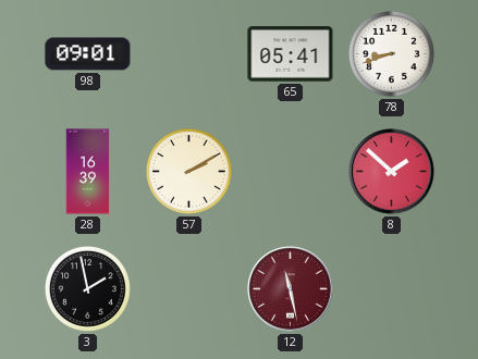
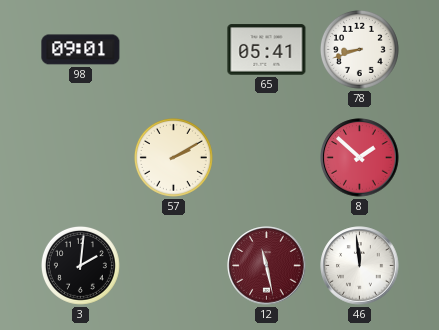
28: 16:39 -> none
3: 1:58 -> 2:01
46: none -> 11:59
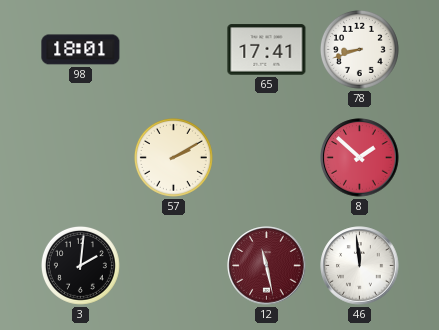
98: 09:01 -> 18:01
65: 05:41 -> 17:41
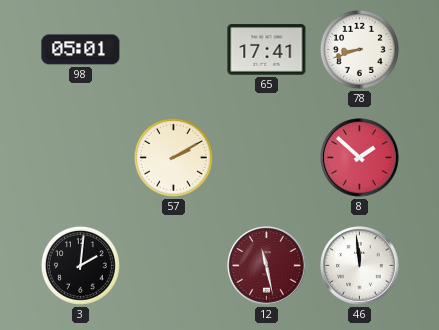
98: 18:01 -> 05:01
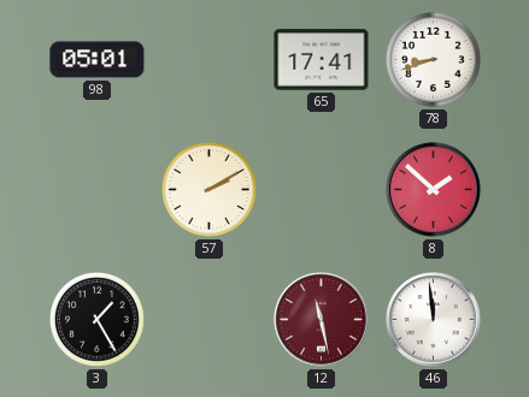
3: 2:01 -> 1:25
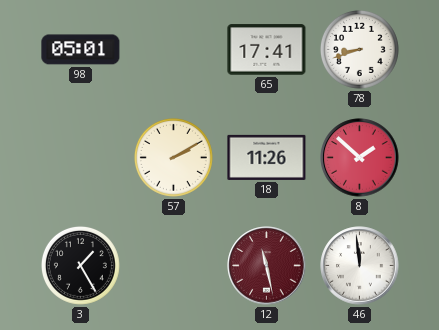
18: none -> 11:26
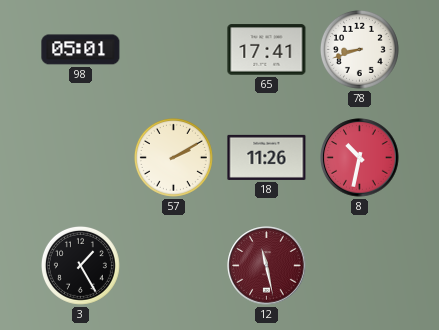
8: 1:52 -> 10:32
46: 11:59 -> none
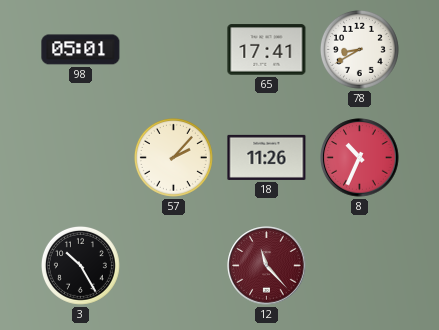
78: 8:42 -> 8:40
57: 2:10 -> 2:07
8: 10:32 -> 10:34
3: 1:25 -> 10:25
12: 11:28 -> 11:23
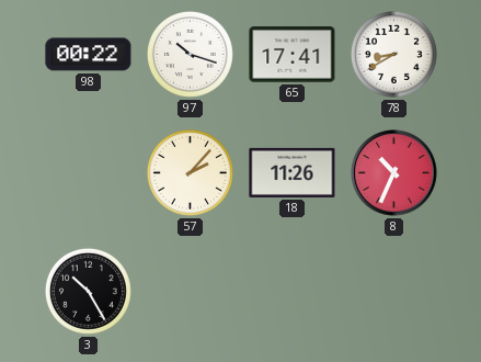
98: 05:01 -> 00:22
97: none -> 10:18
12: 11:23 -> none
